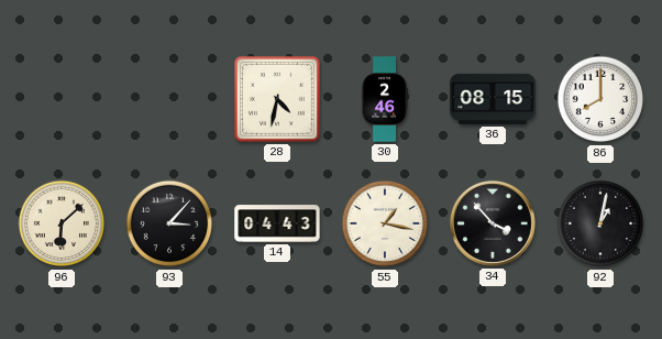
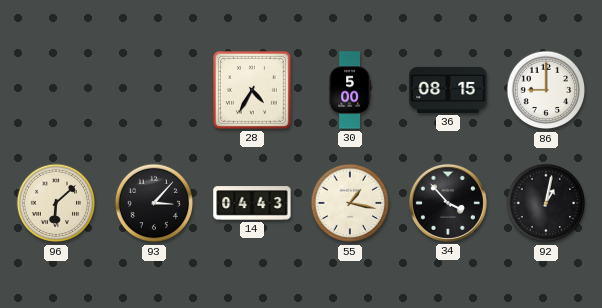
28: 4:32 -> 4:35
30: 2:46 -> 5:00
86: 8:00 -> 9:00
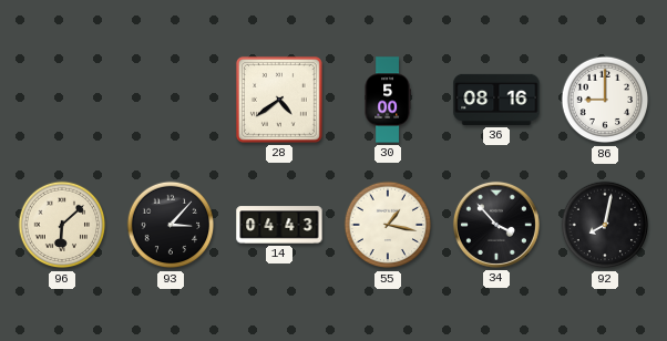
28: 4:35 -> 4:39
36: 08:15 -> 08:16
92: 1:02 -> 8:02
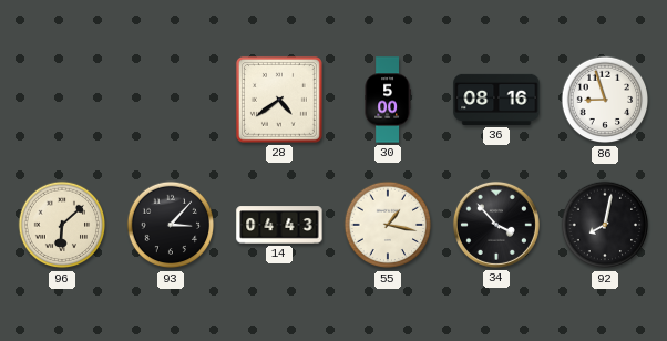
86: 9:00 -> 8:57
